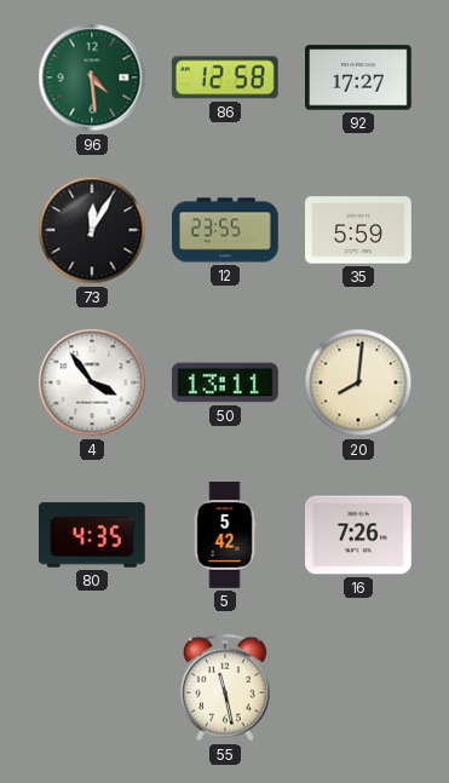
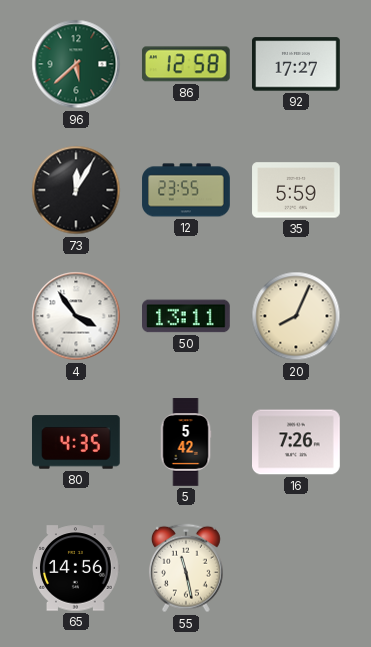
96: 4:29 -> 5:38
20: 8:01 -> 8:04
65: none -> 14:56
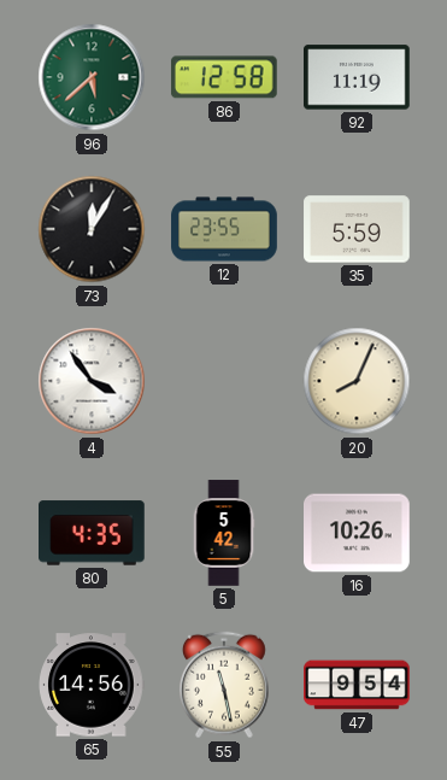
92: 17:27 -> 11:19
50: 13:11 -> none
16: 7:26 -> 10:26
47: none -> 9:54
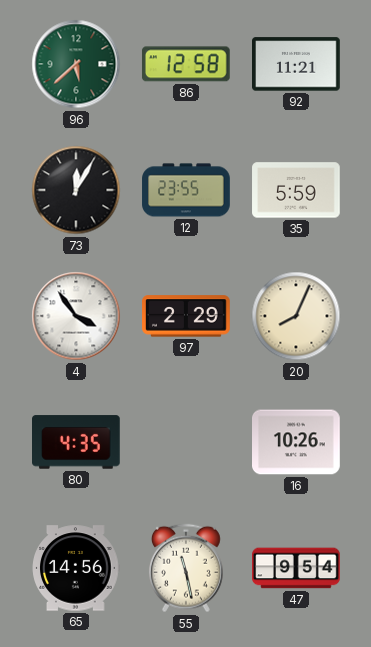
92: 11:19 -> 11:21
97: none -> 2:29
5: 5:42 -> none
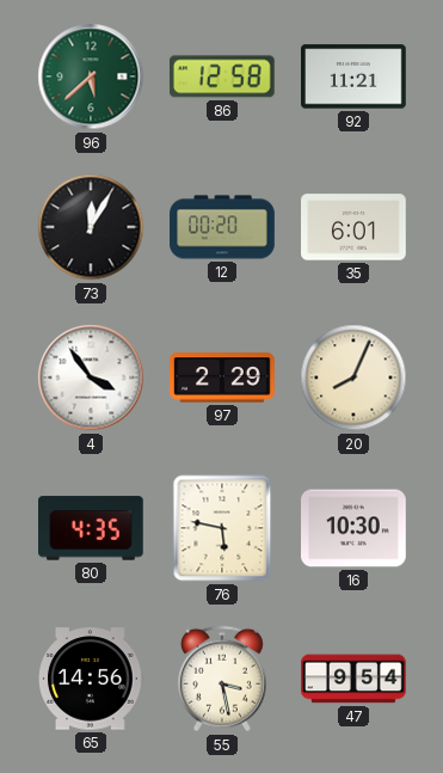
12: 23:55 -> 00:20
35: 5:59 -> 6:01
76: none -> 5:47
16: 10:26 -> 10:30
55: 11:28 -> 3:28
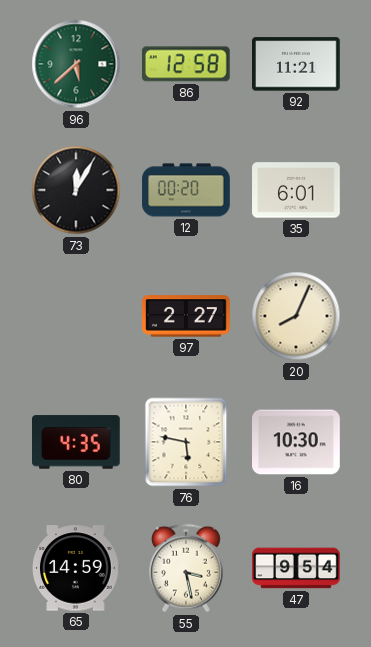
4: 3:54 -> none
97: 2:29 -> 2:27
65: 14:56 -> 14:59
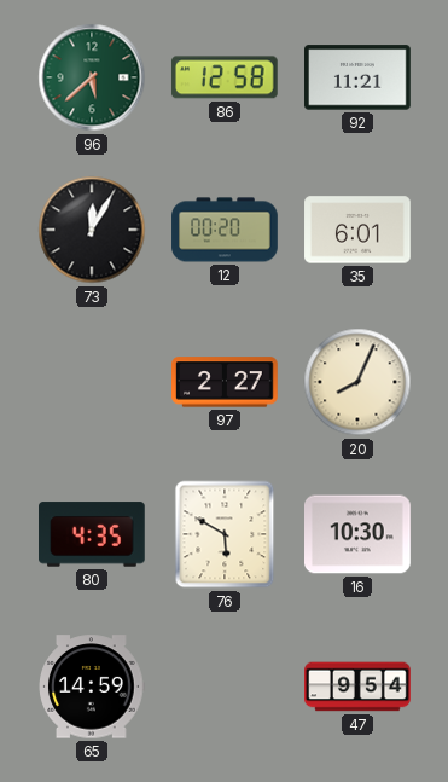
76: 5:47 -> 5:50
55: 3:28 -> none
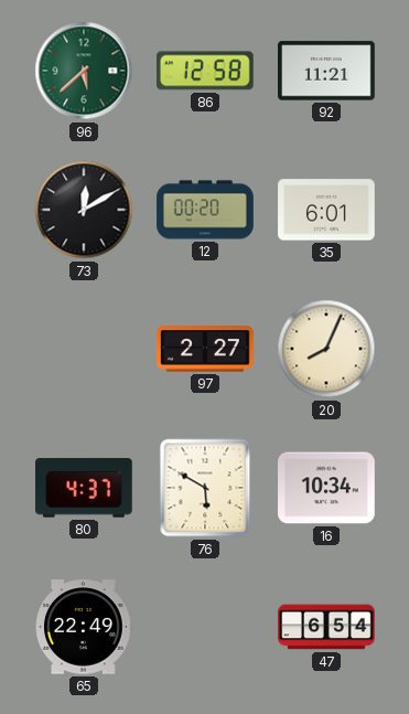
73: 12:05 -> 12:10
80: 4:35 -> 4:37
16: 10:30 -> 10:34
65: 14:59 -> 22:49
47: 9:54 -> 6:54
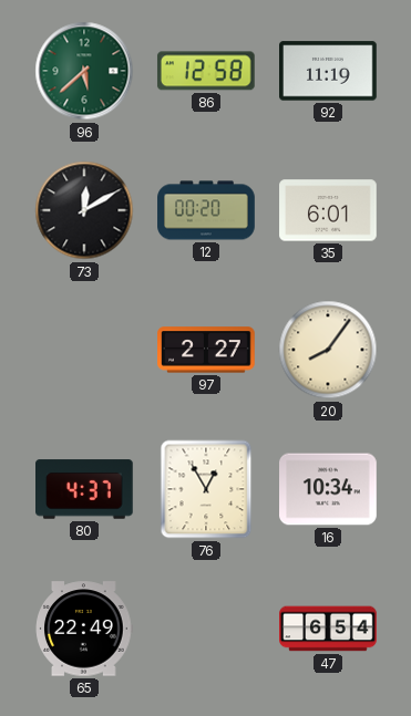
92: 11:21 -> 11:19
20: 8:04 -> 8:06
76: 5:50 -> 12:55
